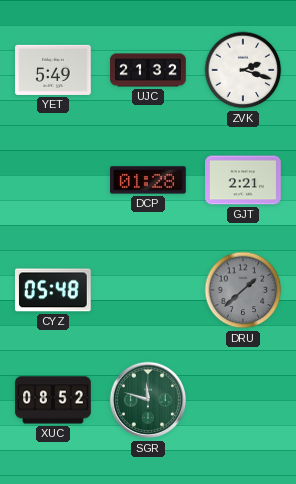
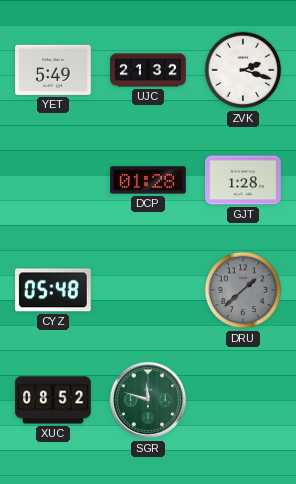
GJT: 2:21 -> 1:28
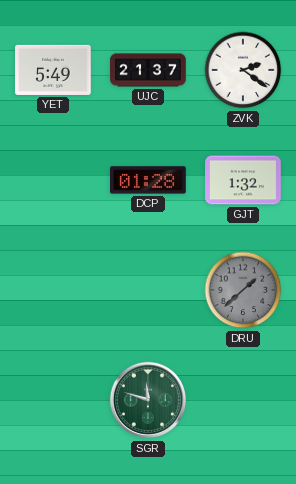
UJC: 21:32 -> 21:37
ZVK: 2:18 -> 2:21
GJT: 1:28 -> 1:32
CYZ: 05:48 -> none
XUC: 08:52 -> none
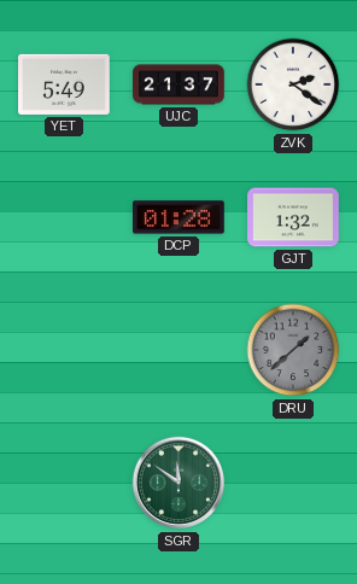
SGR: 11:48 -> 11:51
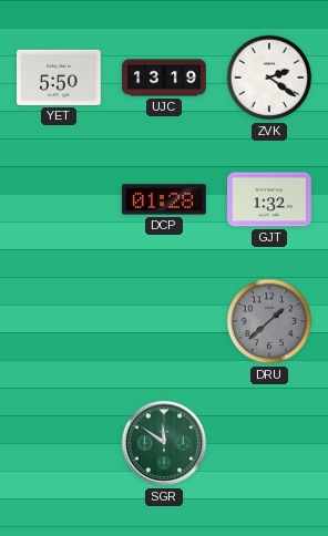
YET: 5:49 -> 5:50
UJC: 21:37 -> 13:19
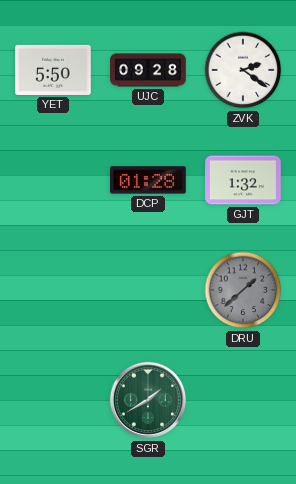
UJC: 13:19 -> 09:28
SGR: 11:51 -> 1:40
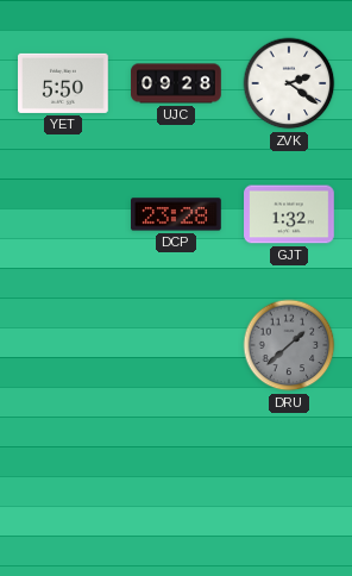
DCP: 01:28 -> 23:28
SGR: 1:40 -> none
